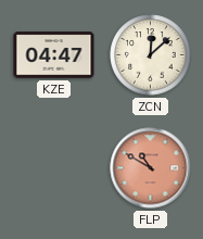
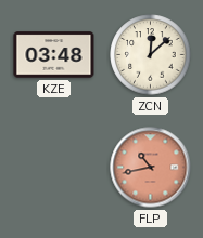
KZE: 04:47 -> 03:48
FLP: 10:50 -> 10:43
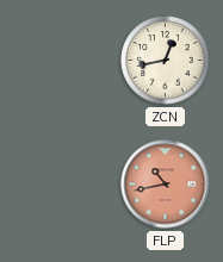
KZE: 03:48 -> none
ZCN: 12:08 -> 12:43
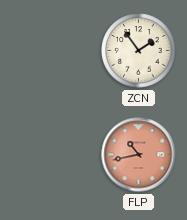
ZCN: 12:43 -> 1:54
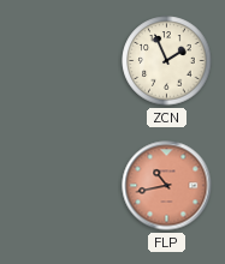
ZCN: 1:54 -> 1:56
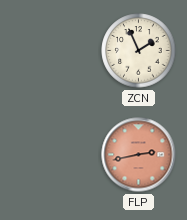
FLP: 10:43 -> 2:43
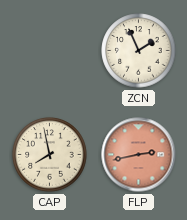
CAP: none -> 7:58
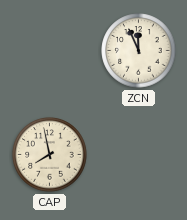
ZCN: 1:56 -> 11:56
FLP: 2:43 -> none
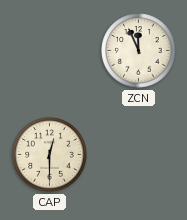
CAP: 7:58 -> 12:30
